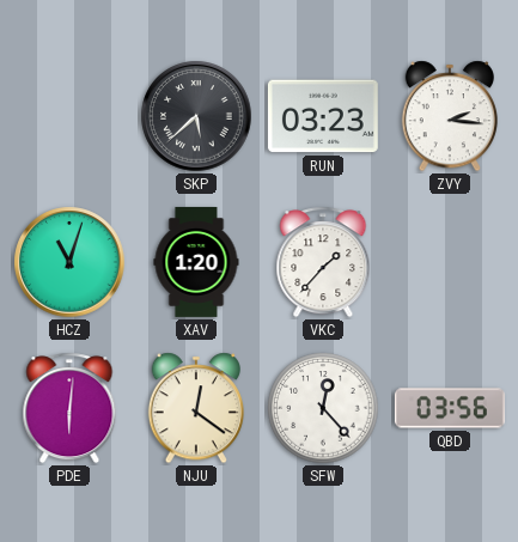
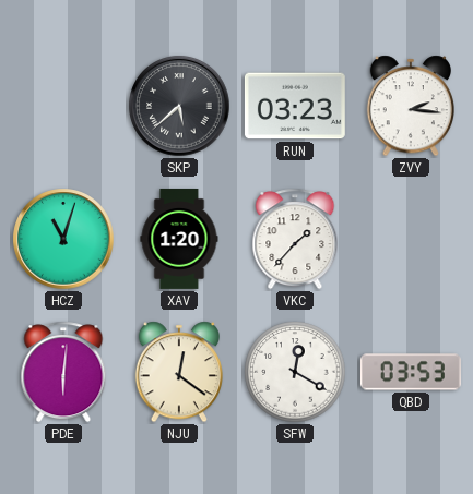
SFW: 12:23 -> 12:20
QBD: 03:56 -> 03:53
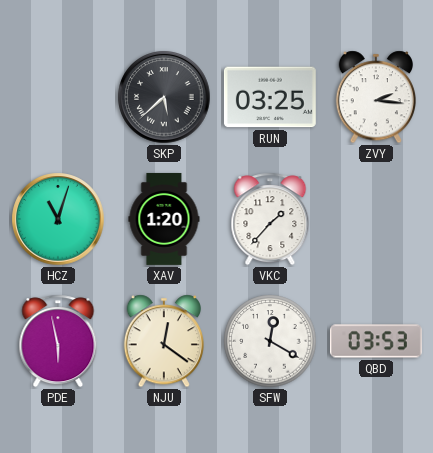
RUN: 03:23 -> 03:25
PDE: 6:01 -> 5:58
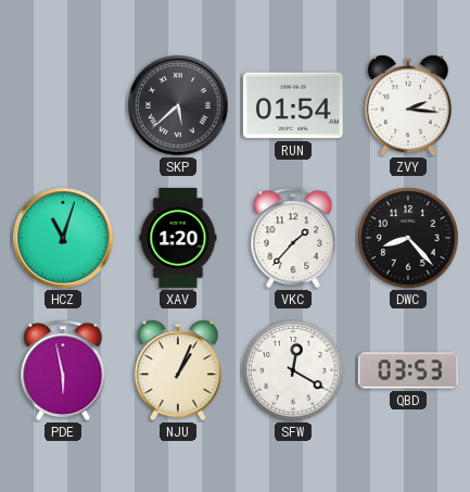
RUN: 03:25 -> 01:54
DWC: none -> 8:23
NJU: 12:21 -> 1:04
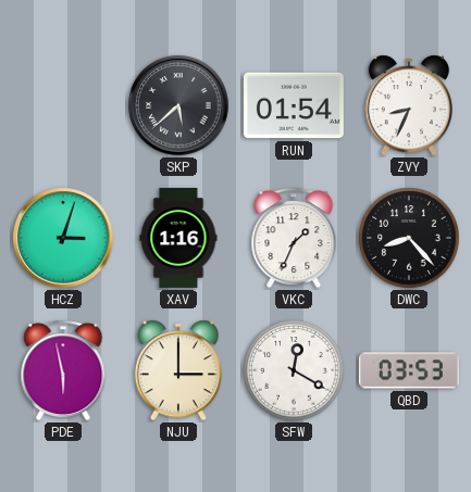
ZVY: 2:16 -> 8:34
HCZ: 11:03 -> 3:03
XAV: 1:20 -> 1:16
VKC: 1:37 -> 1:34
NJU: 1:04 -> 3:00
